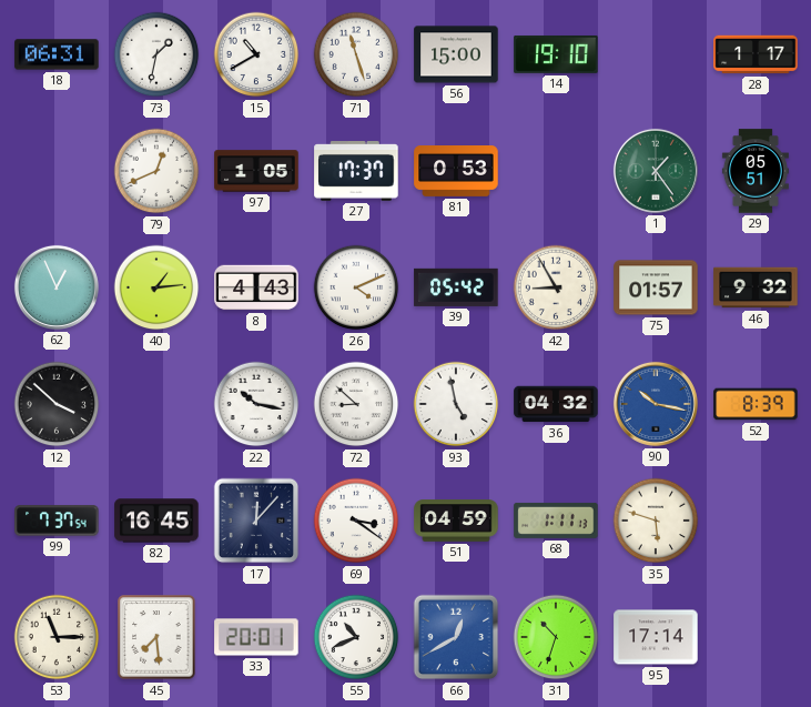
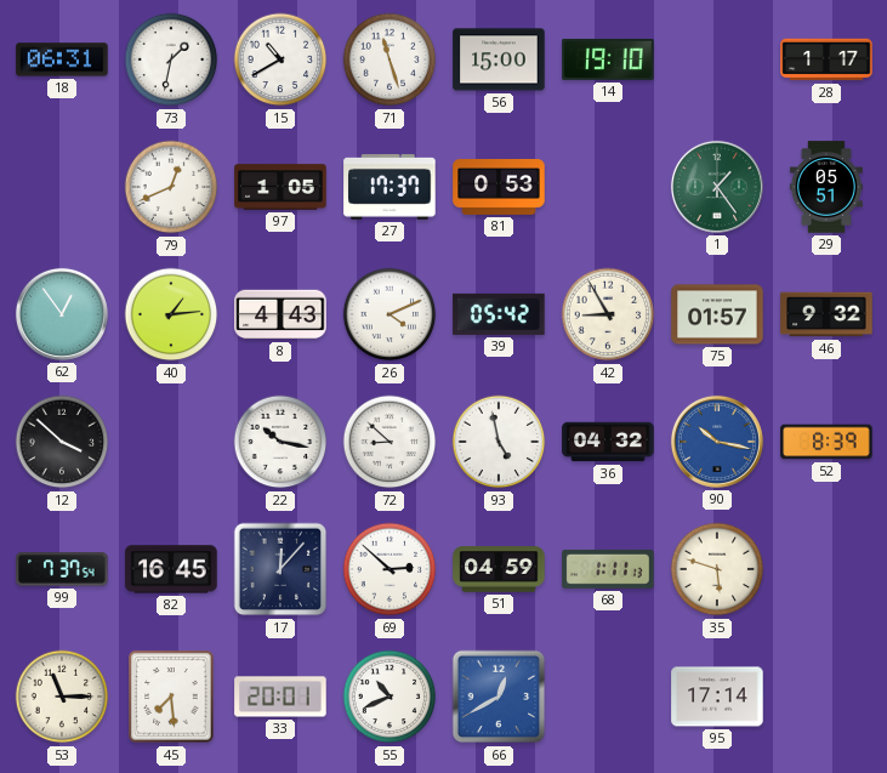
62: 12:56 -> 12:54
69: 3:21 -> 2:52
31: 10:33 -> none
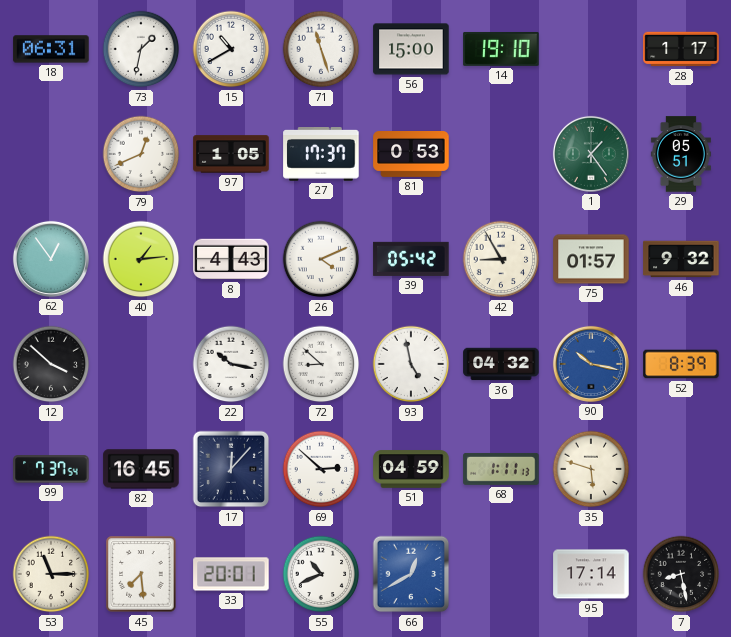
7: none -> 8:28
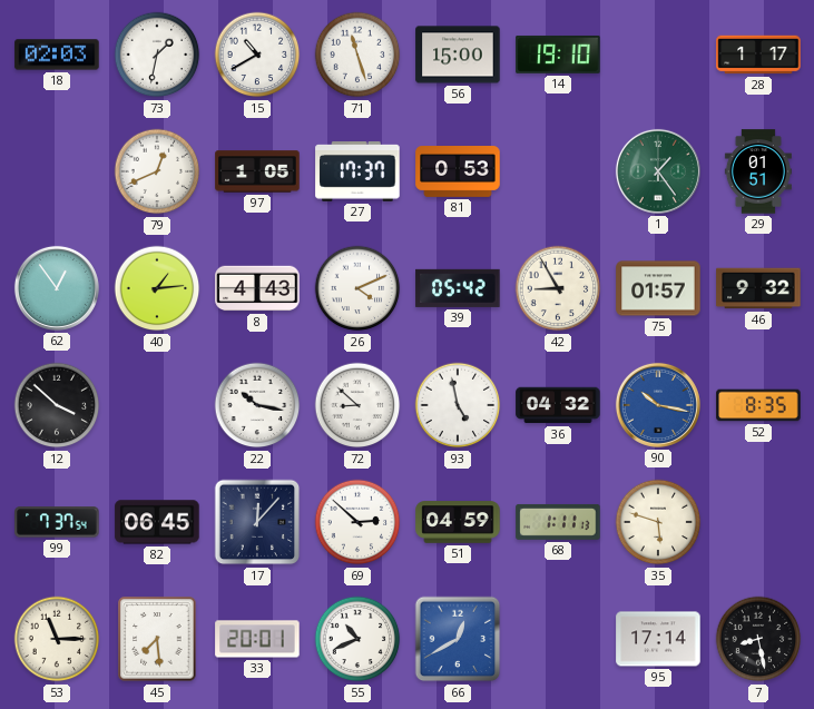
18: 06:31 -> 02:03
29: 05:51 -> 01:51
52: 8:39 -> 8:35
82: 16:45 -> 06:45
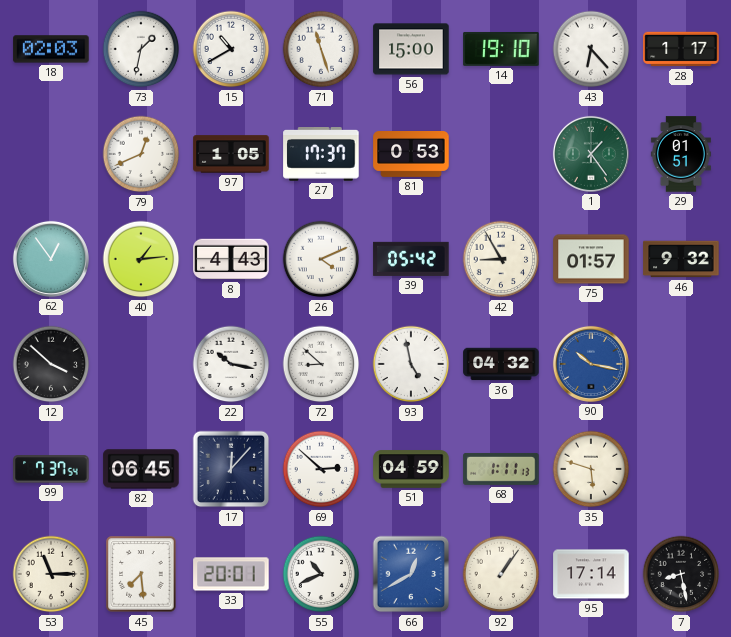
43: none -> 6:23
52: 8:35 -> none
92: none -> 1:06
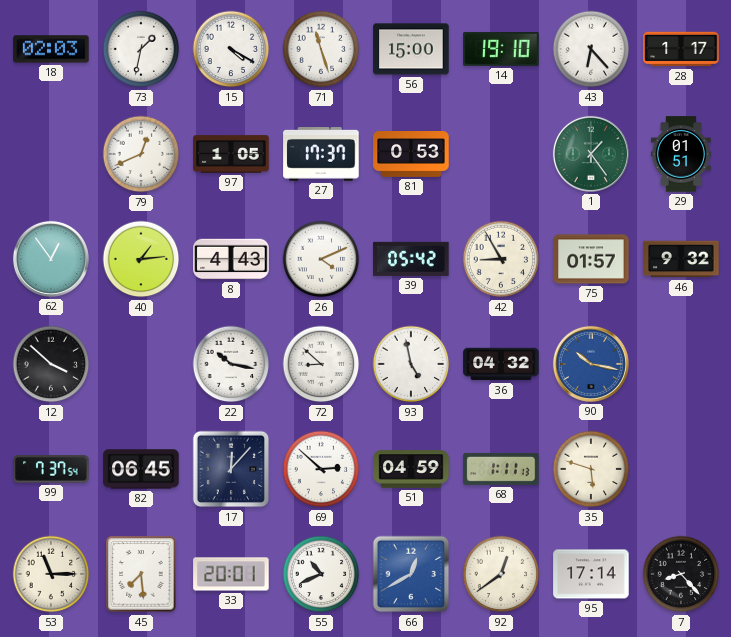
15: 10:40 -> 4:20
92: 1:06 -> 12:39
7: 8:28 -> 8:23
